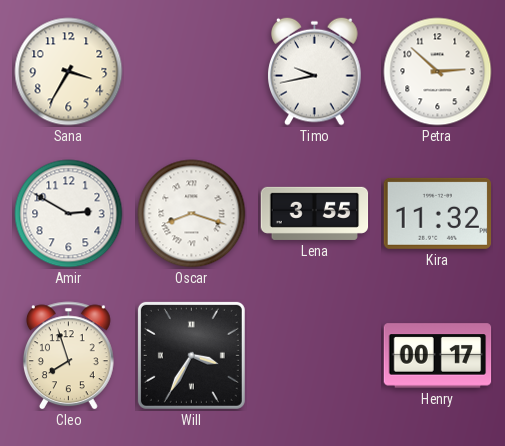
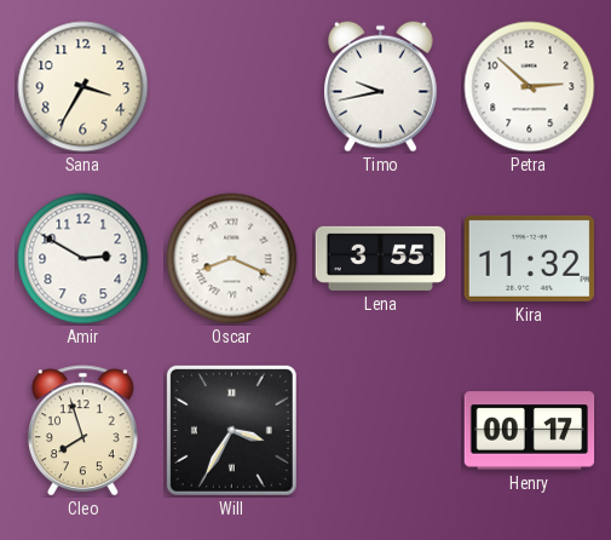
Oscar: 8:18 -> 8:19
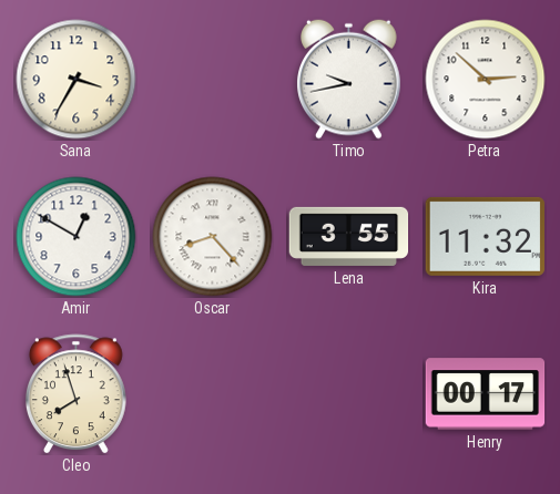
Amir: 2:50 -> 12:50
Oscar: 8:19 -> 8:23
Will: 3:35 -> none
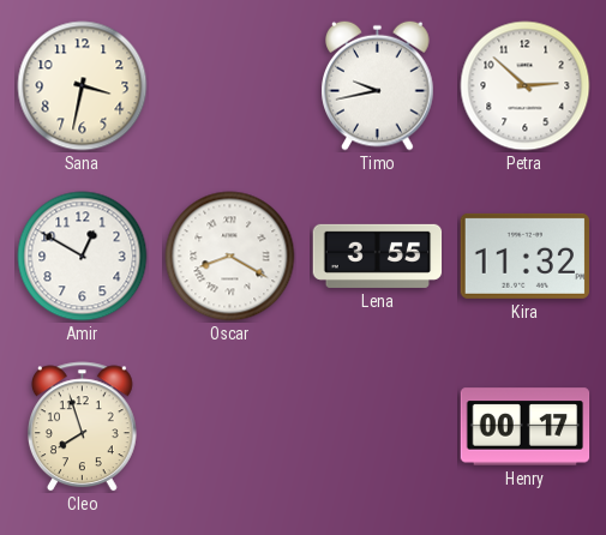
Sana: 3:35 -> 3:32
Oscar: 8:23 -> 8:20
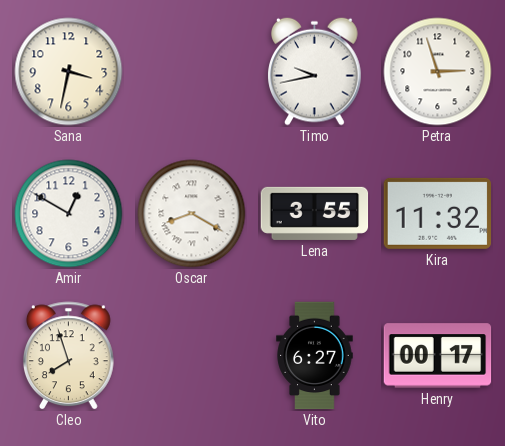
Petra: 2:52 -> 2:57
Vito: none -> 6:27
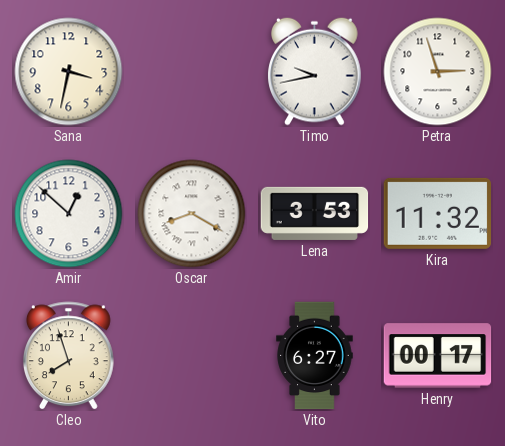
Amir: 12:50 -> 12:52
Lena: 3:55 -> 3:53
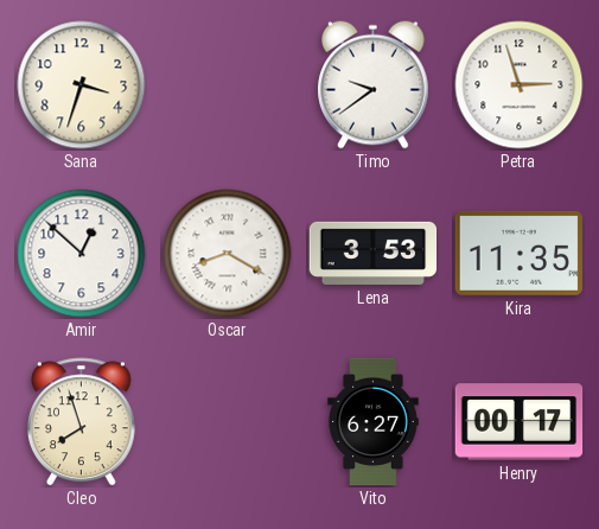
Sana: 3:32 -> 3:33
Timo: 9:43 -> 9:39
Kira: 11:32 -> 11:35
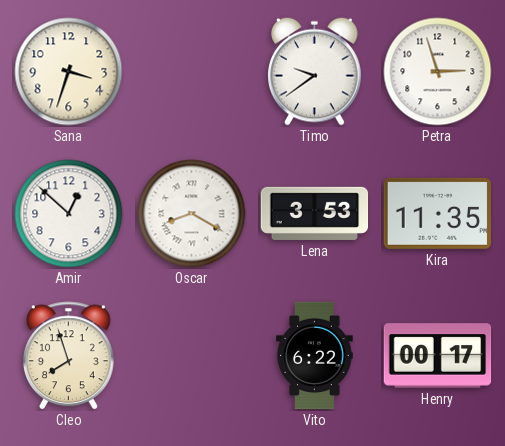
Vito: 6:27 -> 6:22
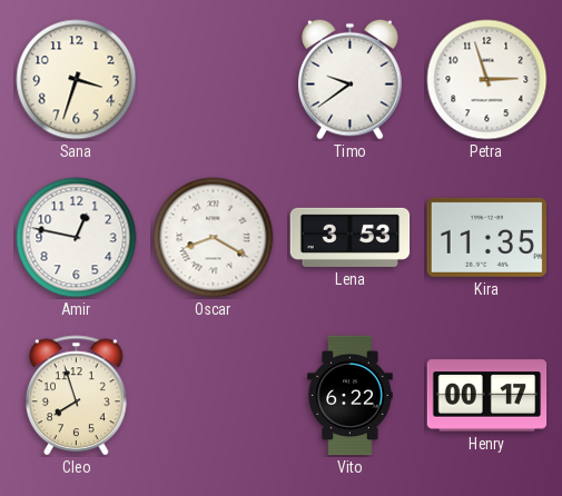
Amir: 12:52 -> 12:47
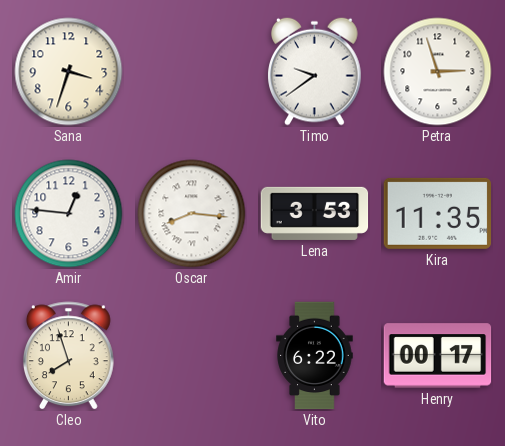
Amir: 12:47 -> 12:46
Oscar: 8:20 -> 8:16
